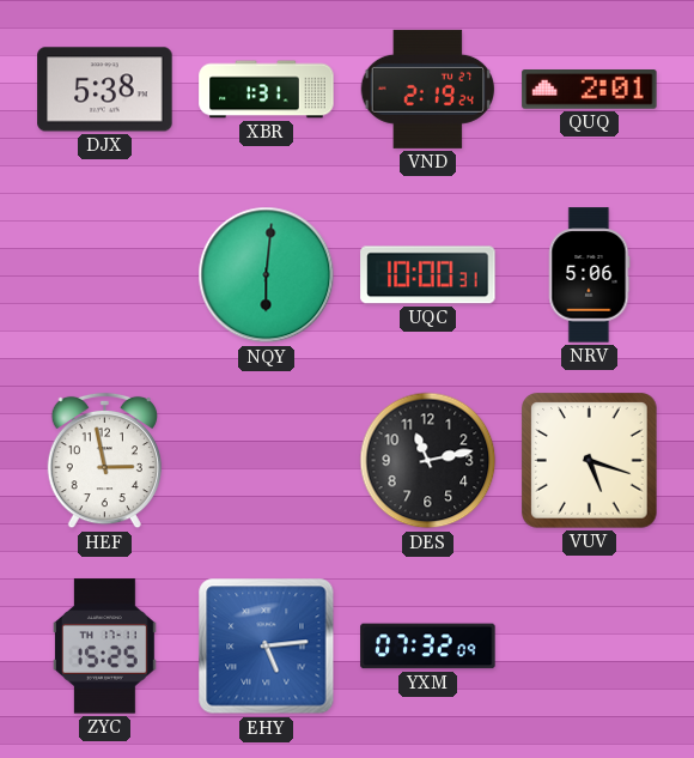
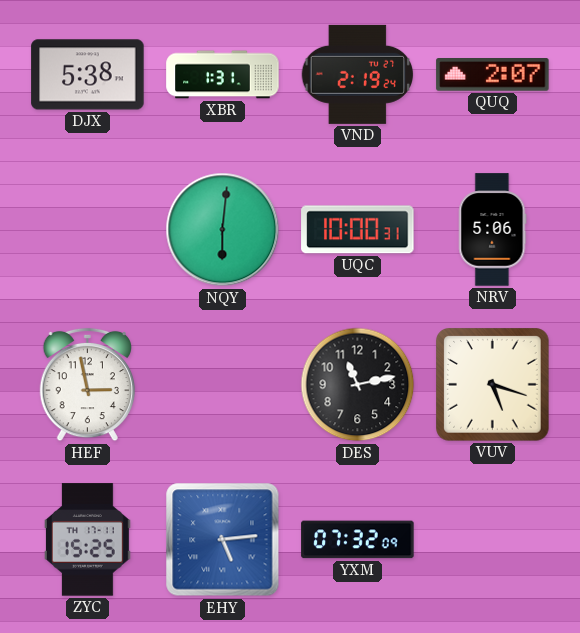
QUQ: 2:01 -> 2:07
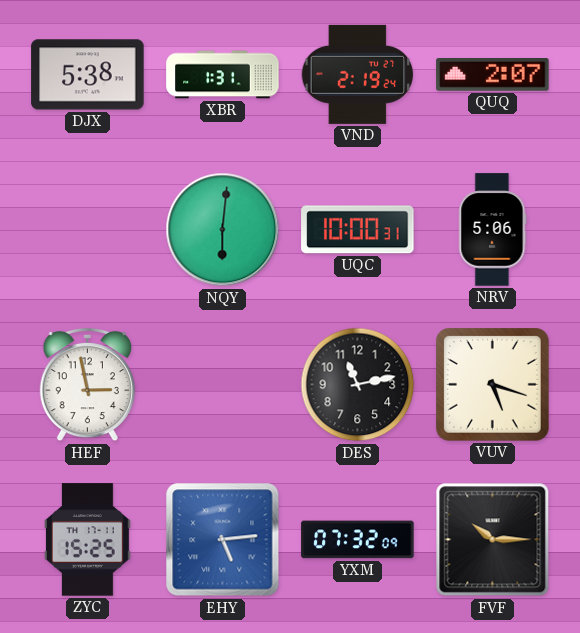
FVF: none -> 10:15
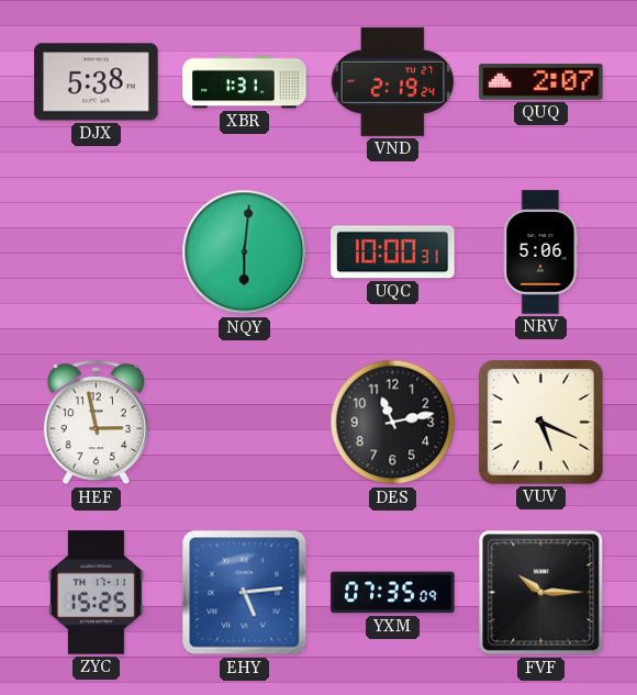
VUV: 5:18 -> 5:19
YXM: 07:32 -> 07:35
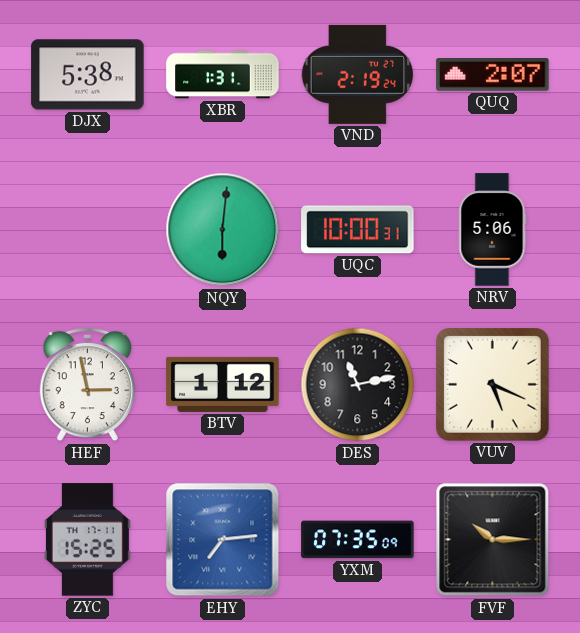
BTV: none -> 1:12
EHY: 5:14 -> 7:14
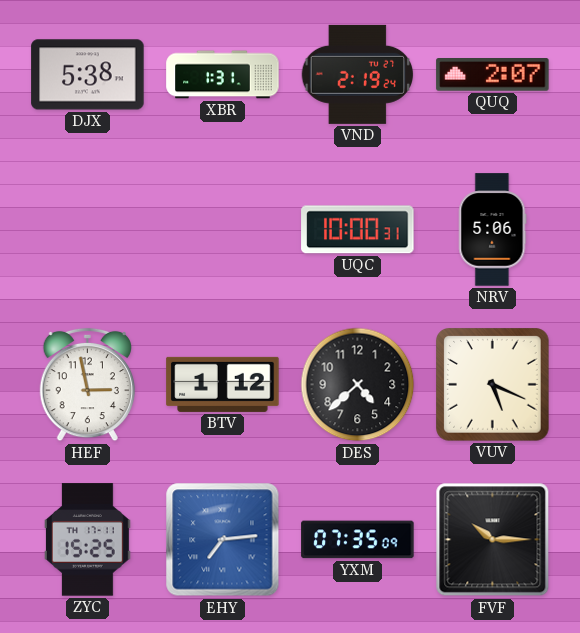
NQY: 6:01 -> none
DES: 11:13 -> 4:38
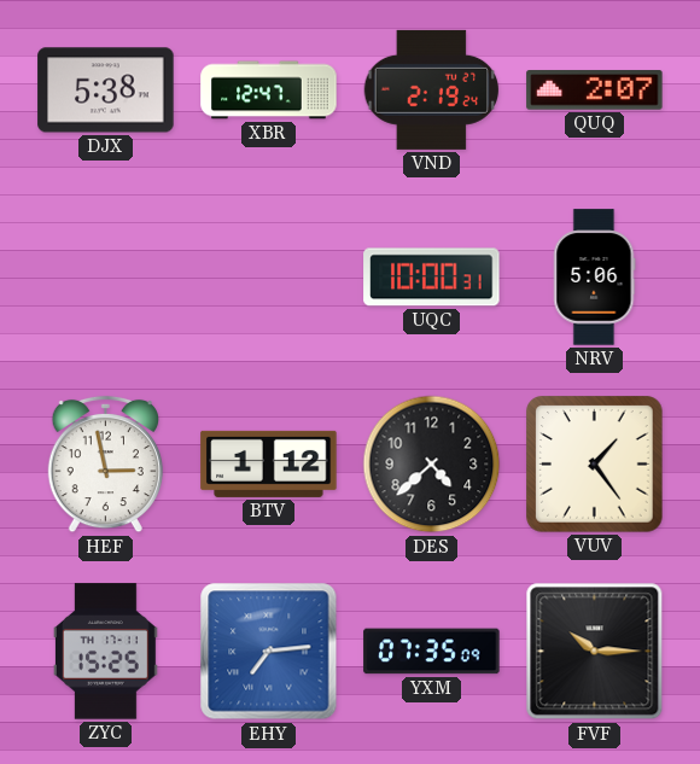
XBR: 1:31 -> 12:47
VUV: 5:19 -> 1:24
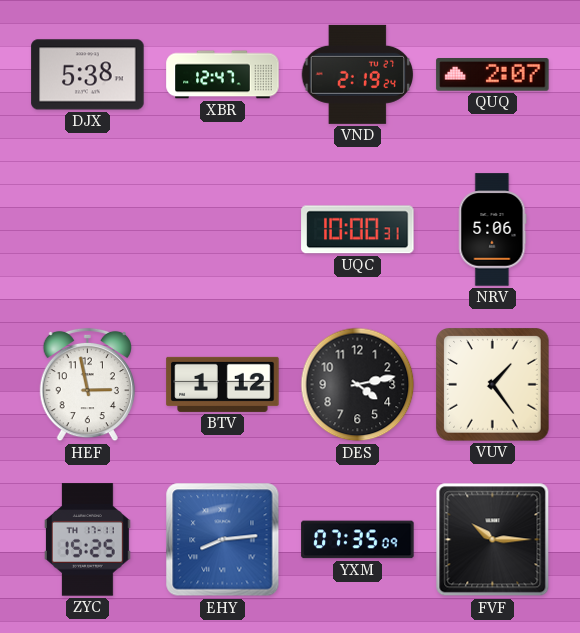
DES: 4:38 -> 4:13
EHY: 7:14 -> 8:14
